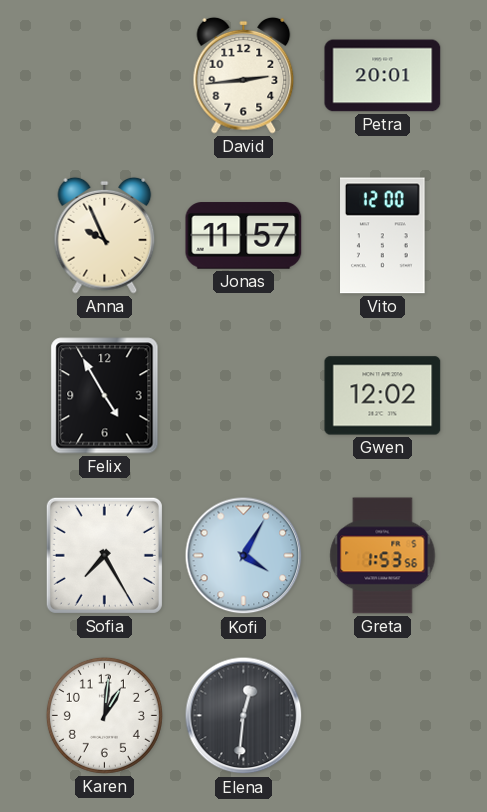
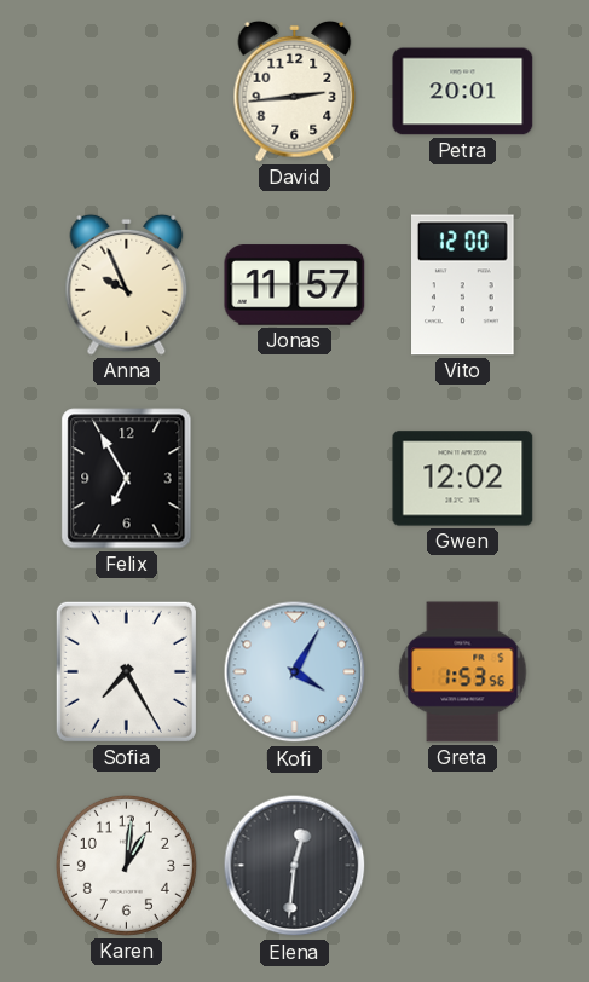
Felix: 4:55 -> 6:55
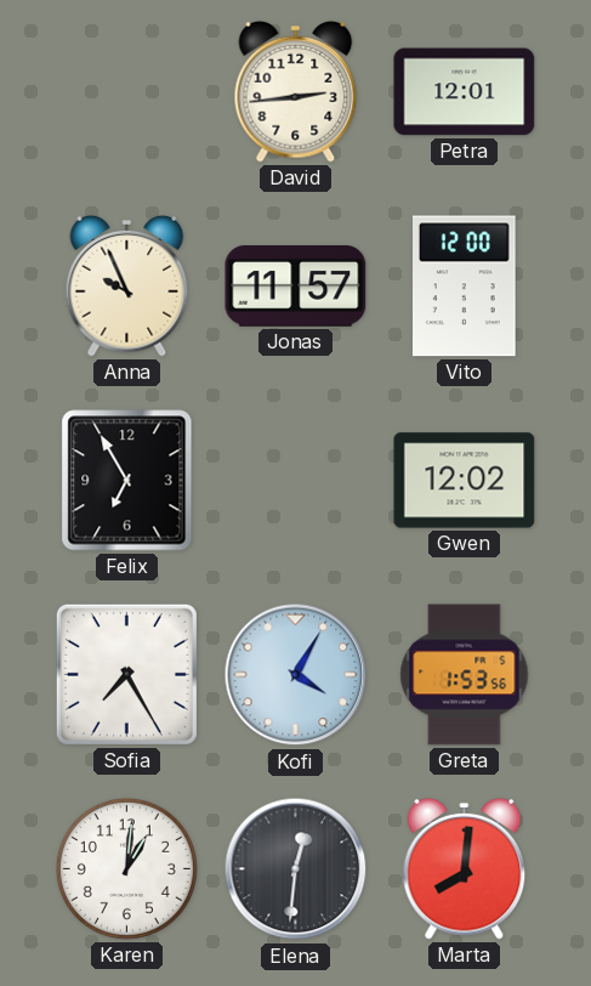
Petra: 20:01 -> 12:01
Marta: none -> 8:01
